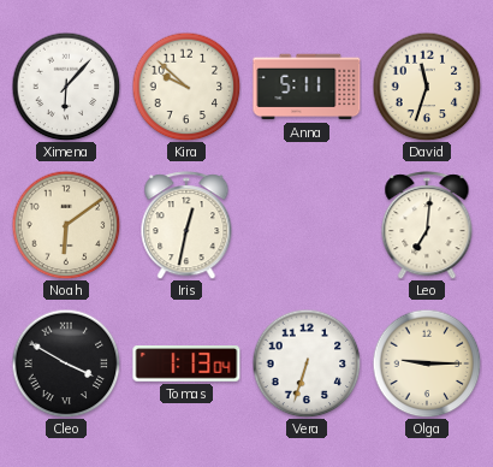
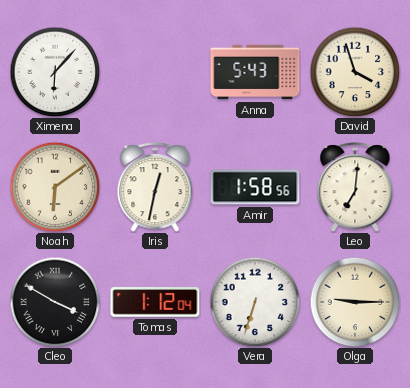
Kira: 9:52 -> none
Anna: 5:11 -> 5:43
David: 11:33 -> 3:57
Amir: none -> 1:58
Tomas: 1:13 -> 1:12
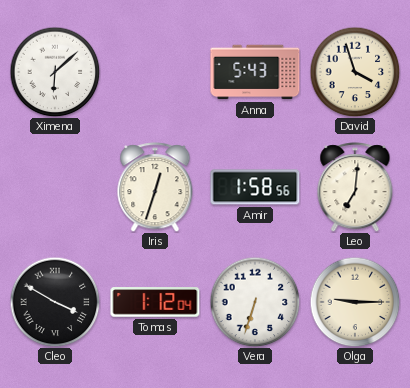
Ximena: 6:07 -> 6:08
Noah: 6:09 -> none
Iris: 12:32 -> 12:33
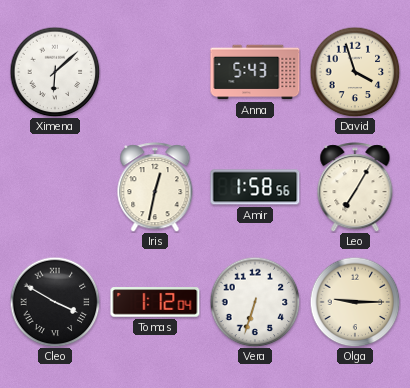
Iris: 12:33 -> 12:32
Leo: 7:01 -> 7:05
